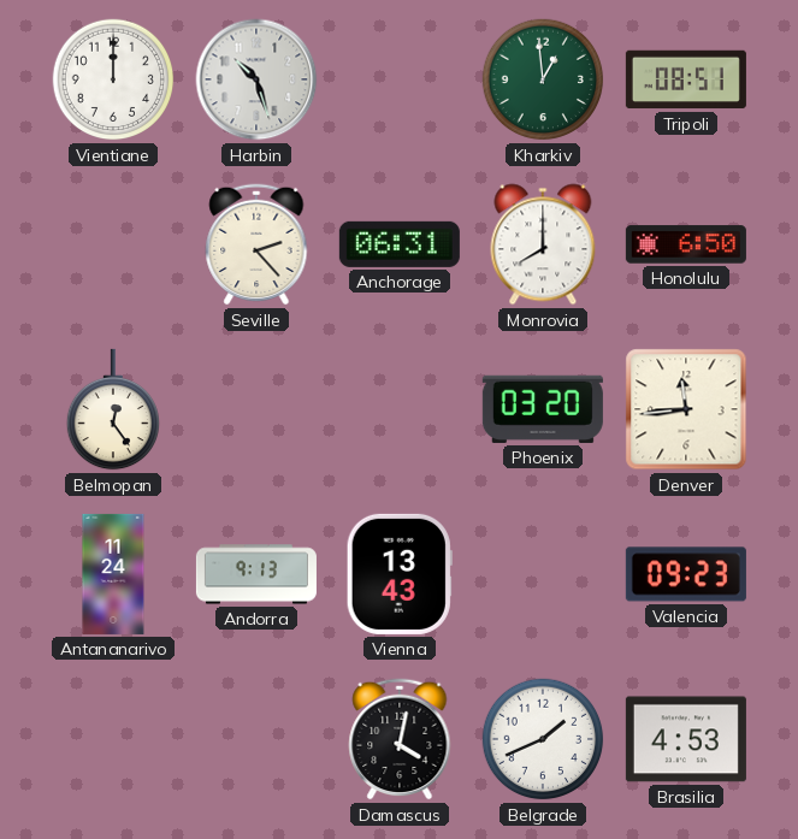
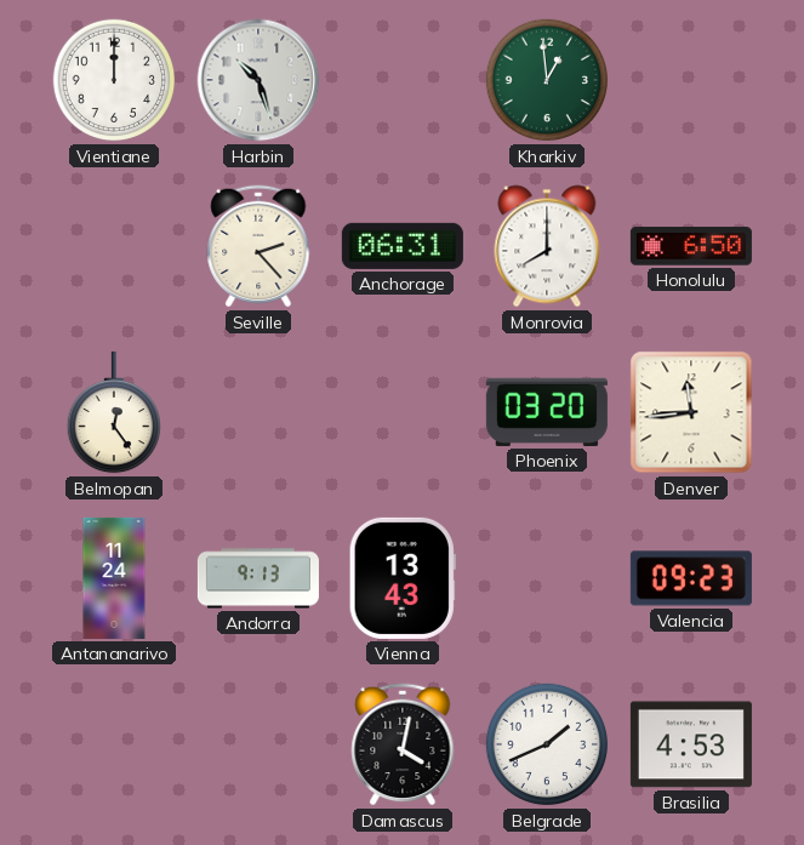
Tripoli: 08:51 -> none
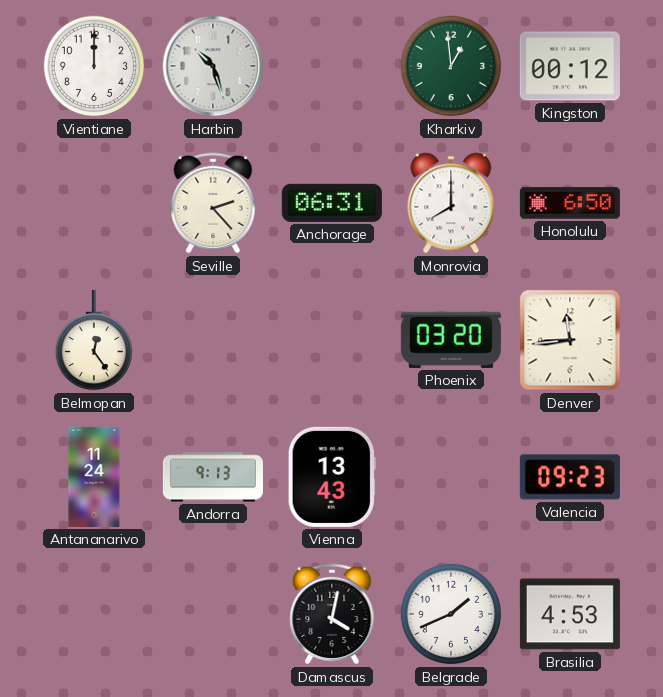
Kingston: none -> 00:12
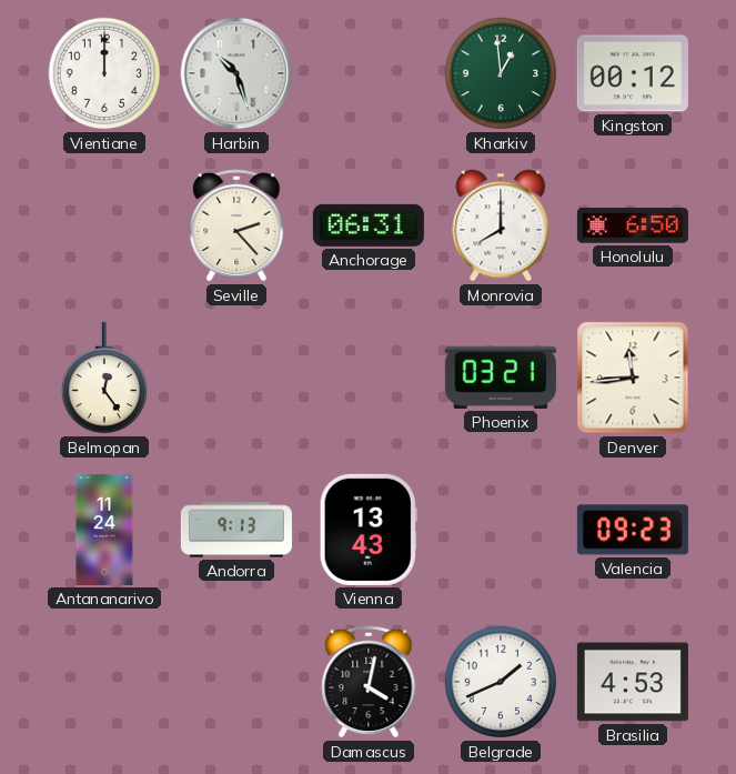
Phoenix: 03:20 -> 03:21
